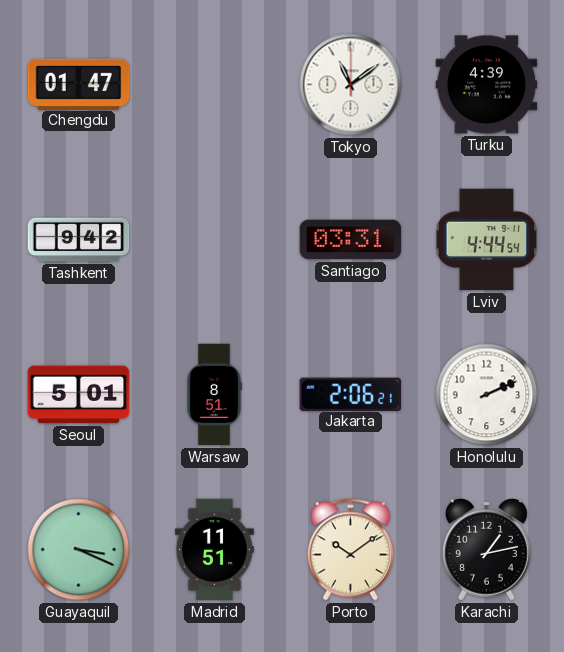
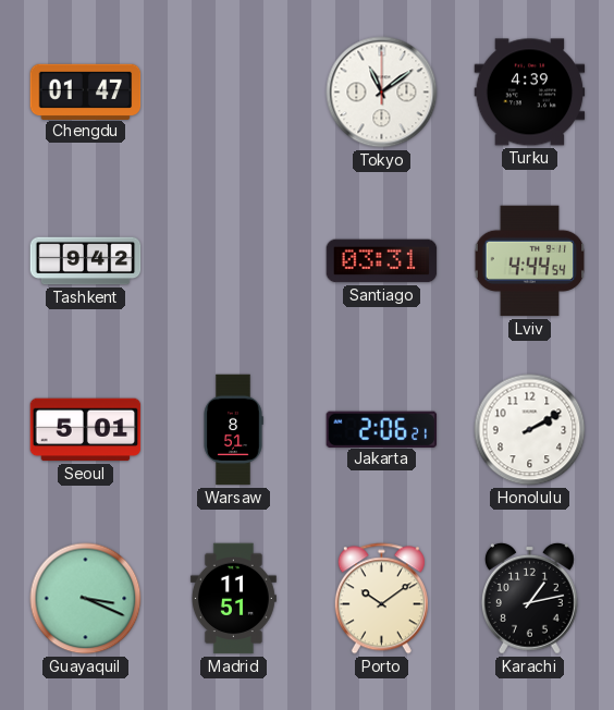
Honolulu: 2:11 -> 2:10
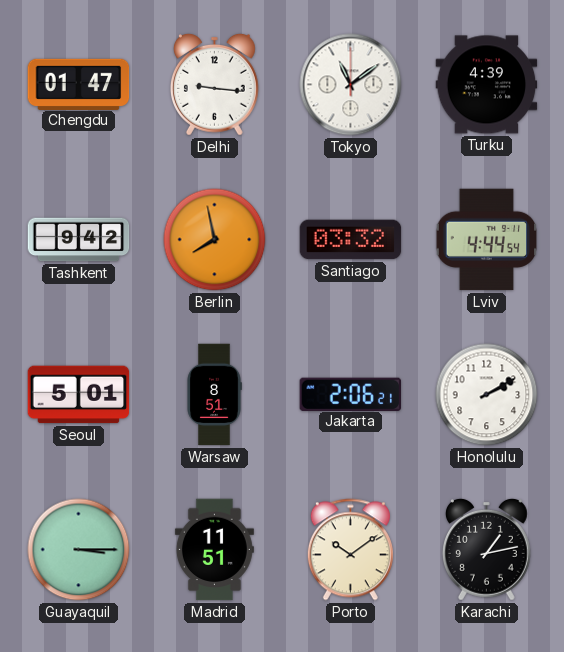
Delhi: none -> 9:16
Berlin: none -> 7:58
Santiago: 03:31 -> 03:32
Guayaquil: 3:19 -> 3:15
